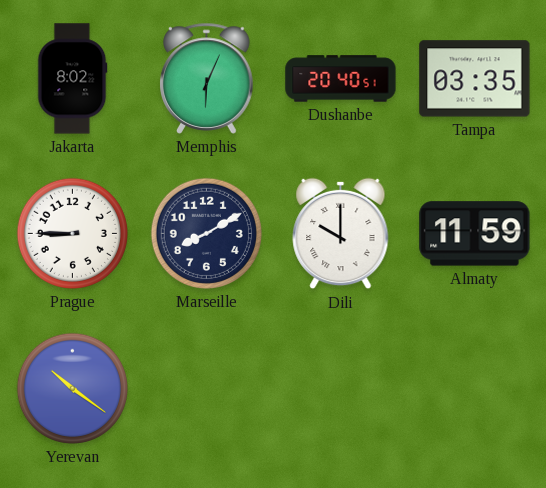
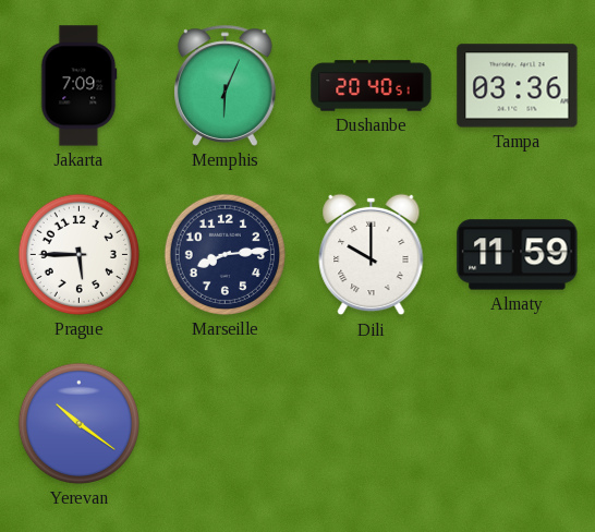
Jakarta: 8:02 -> 7:09
Tampa: 03:35 -> 03:36
Prague: 8:45 -> 5:45
Marseille: 8:10 -> 8:14
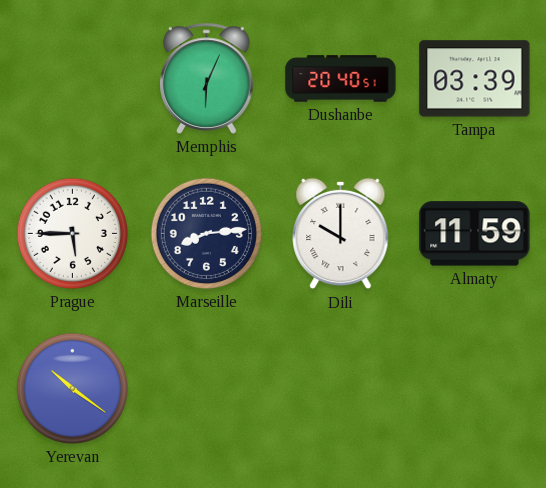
Jakarta: 7:09 -> none
Tampa: 03:36 -> 03:39
